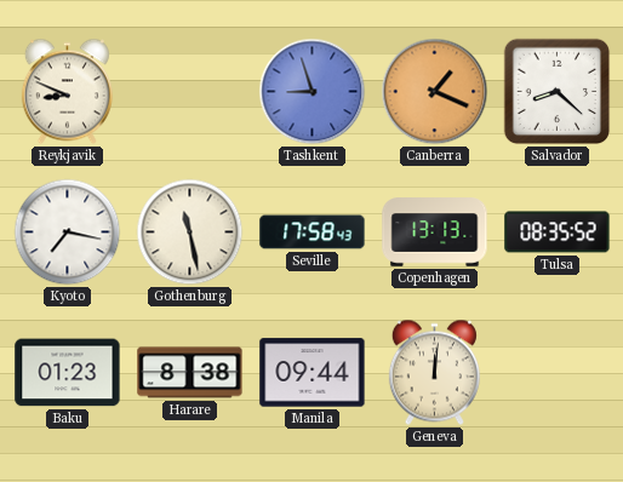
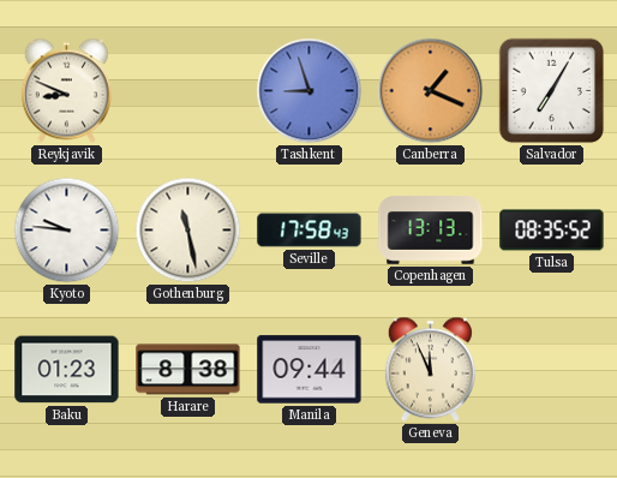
Salvador: 8:22 -> 7:05
Kyoto: 7:17 -> 9:46
Geneva: 12:01 -> 11:56
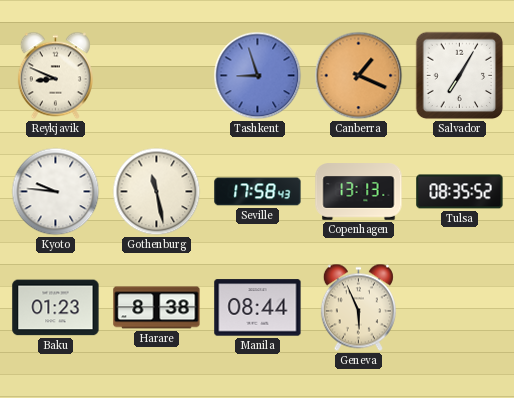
Manila: 09:44 -> 08:44
Geneva: 11:56 -> 5:56
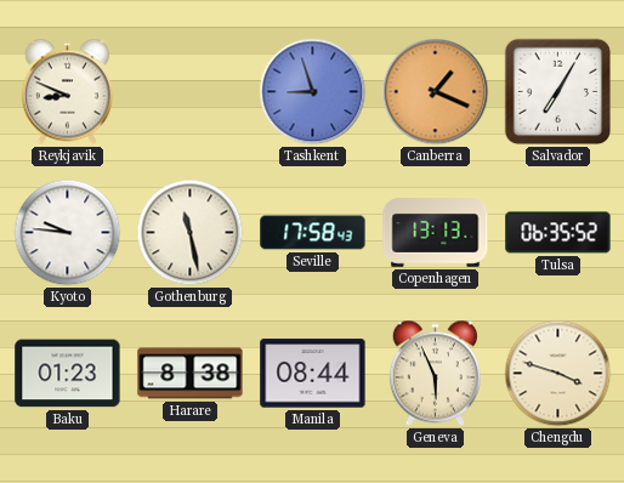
Tulsa: 08:35 -> 06:35
Chengdu: none -> 3:48
